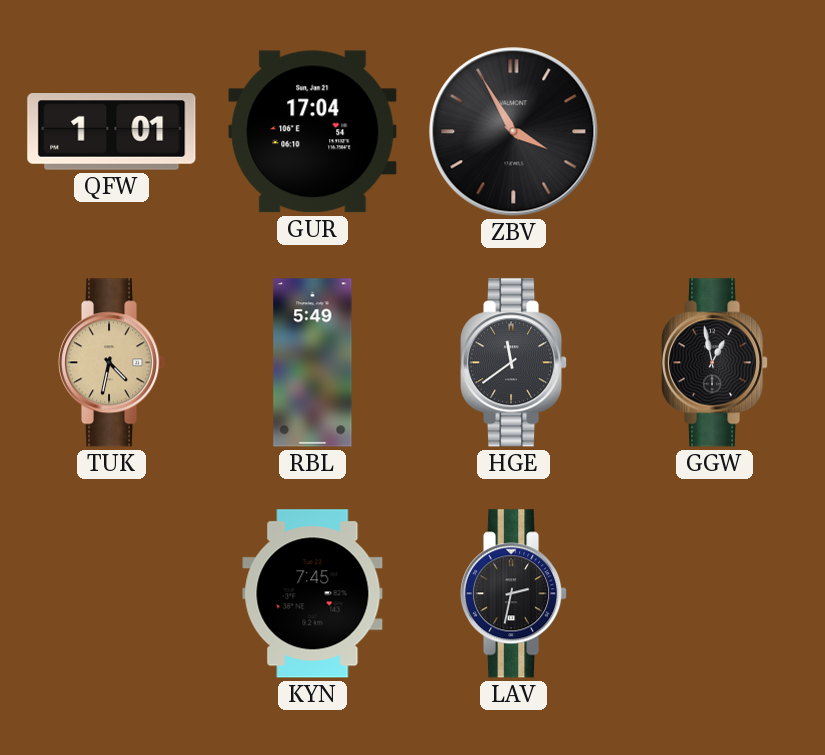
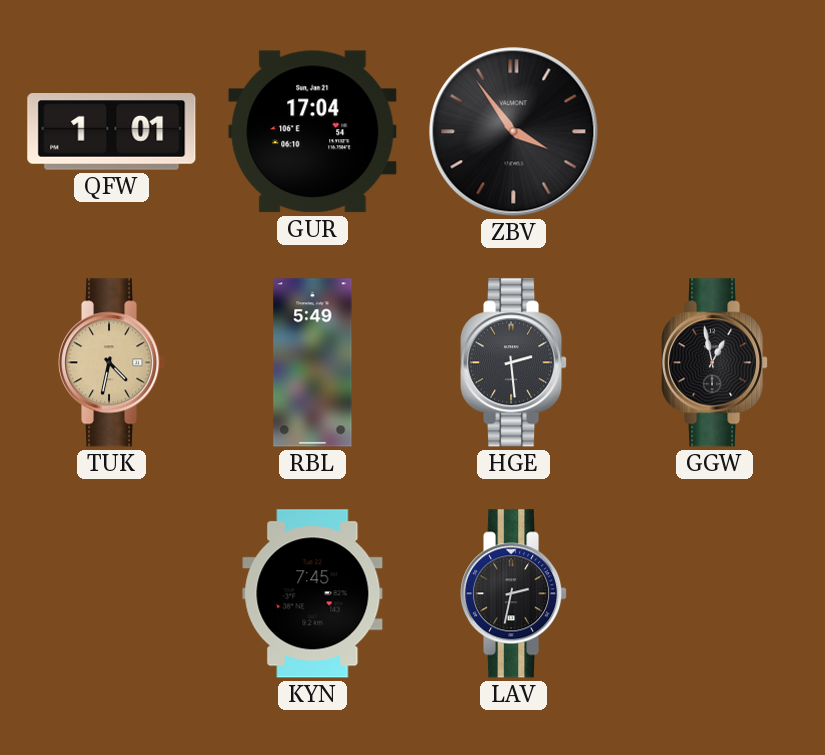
ZBV: 3:55 -> 3:54
HGE: 11:39 -> 2:29
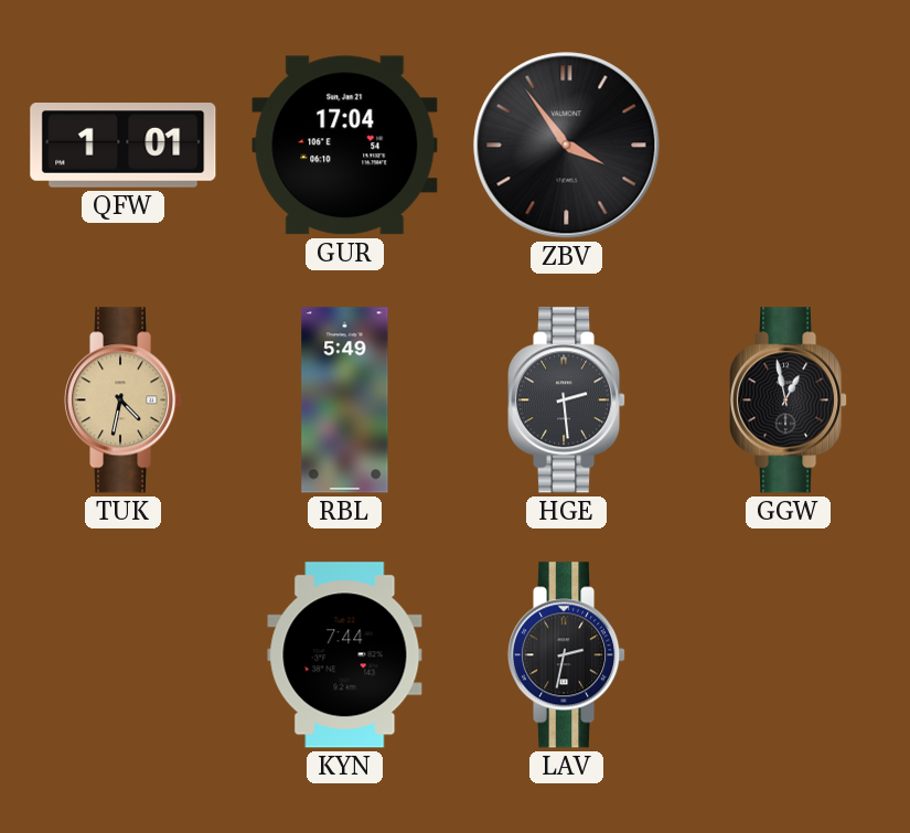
KYN: 7:45 -> 7:44
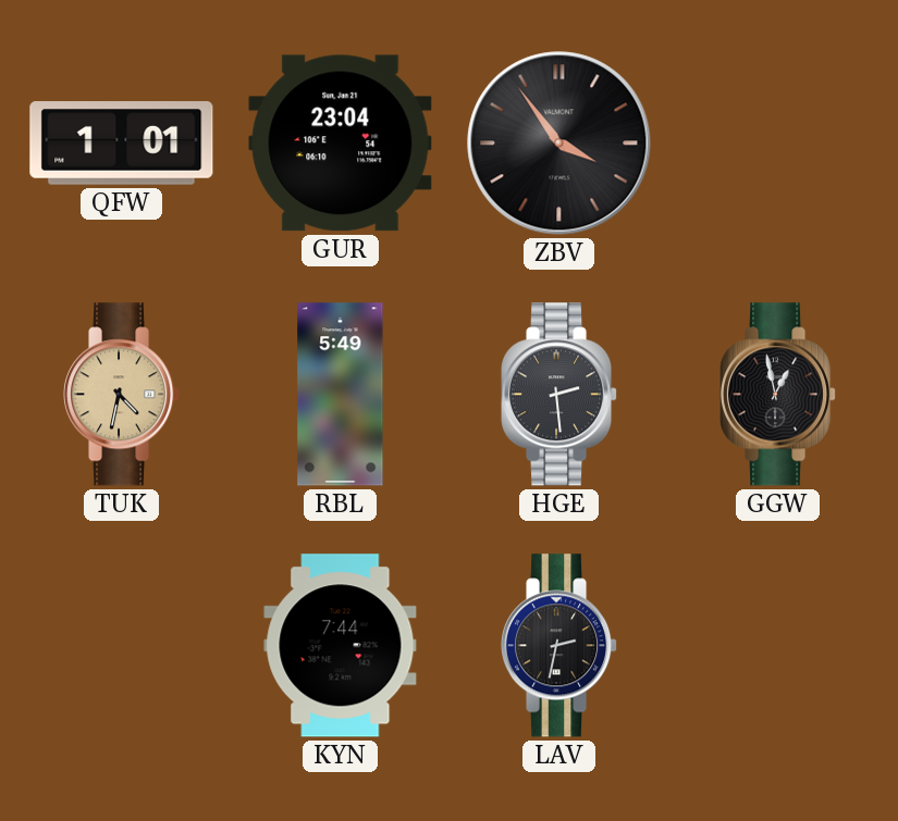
GUR: 17:04 -> 23:04
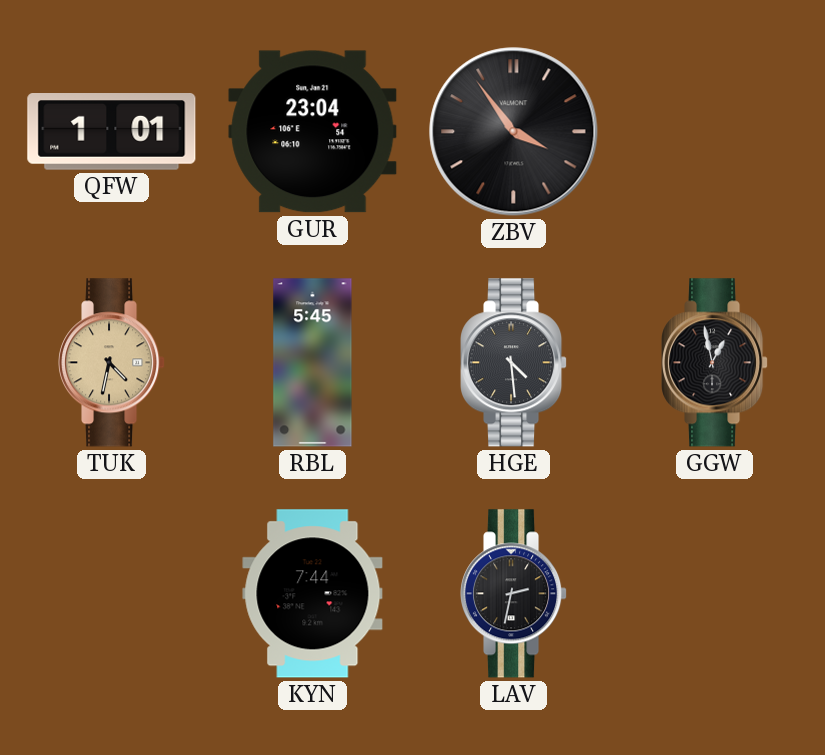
RBL: 5:49 -> 5:45
HGE: 2:29 -> 4:29
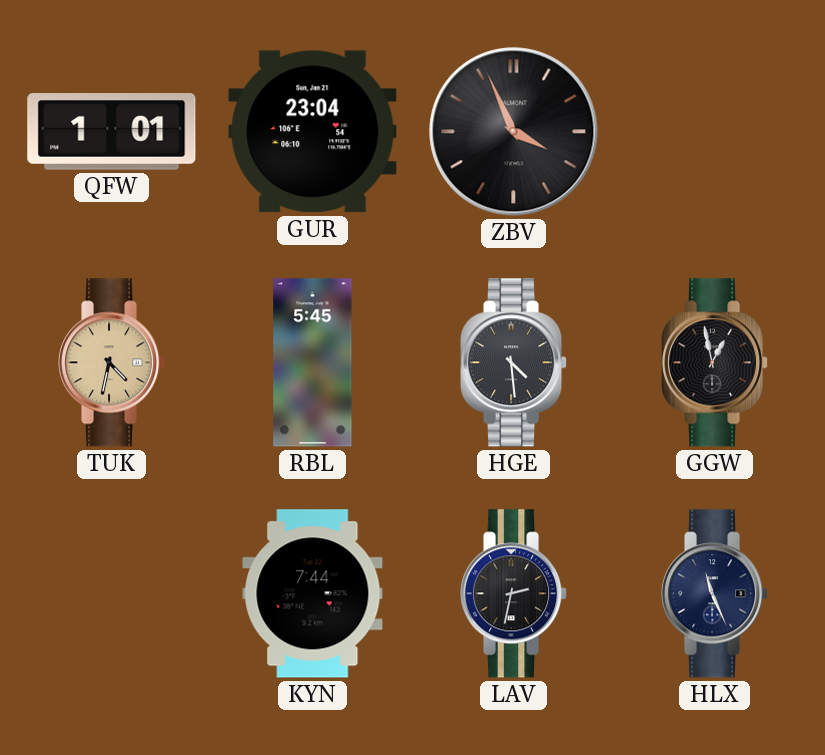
ZBV: 3:54 -> 3:56
HLX: none -> 11:26
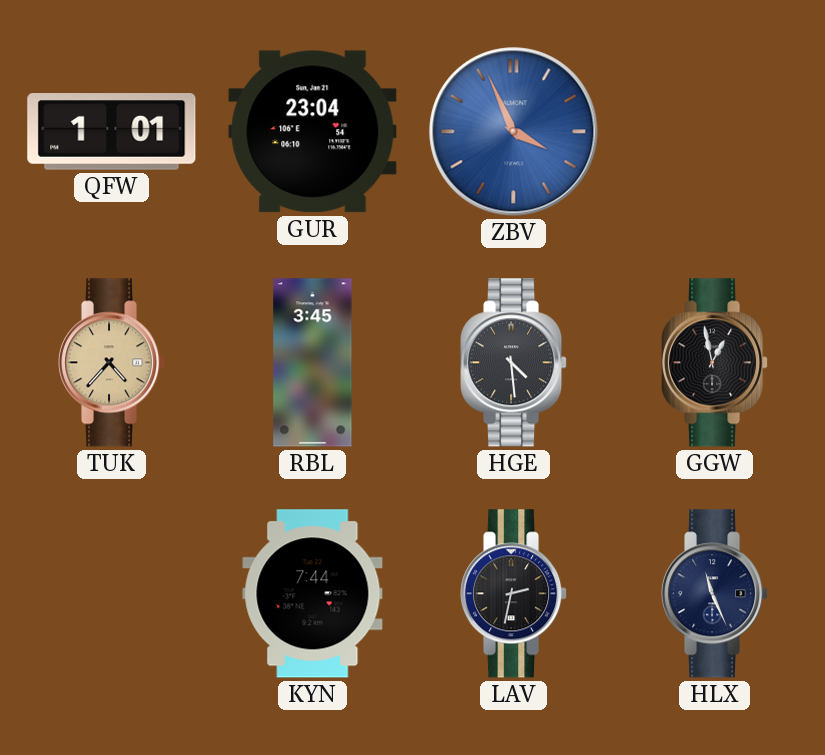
ZBV dial: black -> blue
TUK: 4:32 -> 4:37
RBL: 5:45 -> 3:45
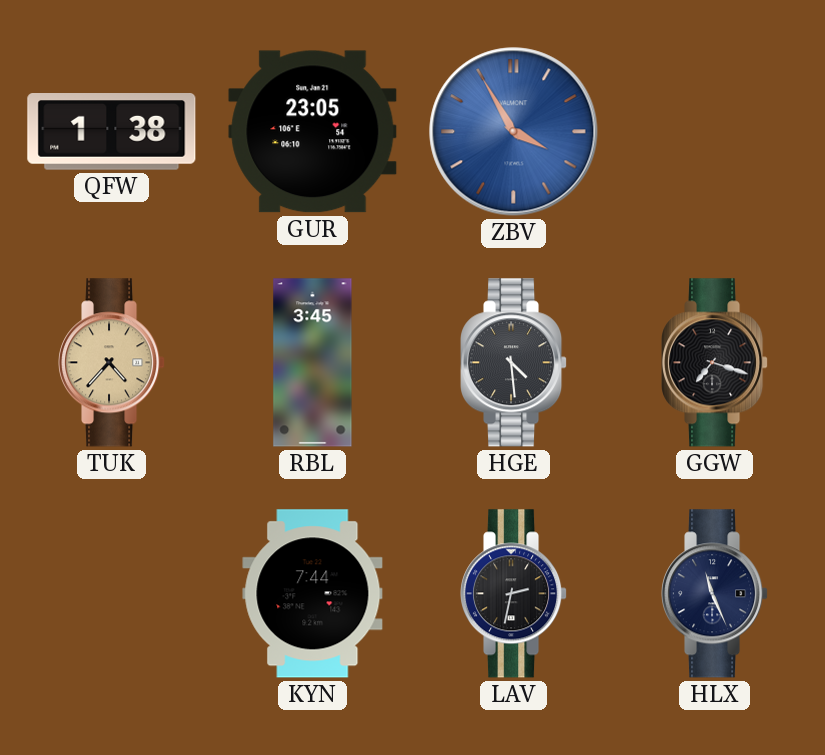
QFW: 1:01 -> 1:38
GUR: 23:04 -> 23:05
ZBV: 3:56 -> 3:55
GGW: 12:58 -> 7:18
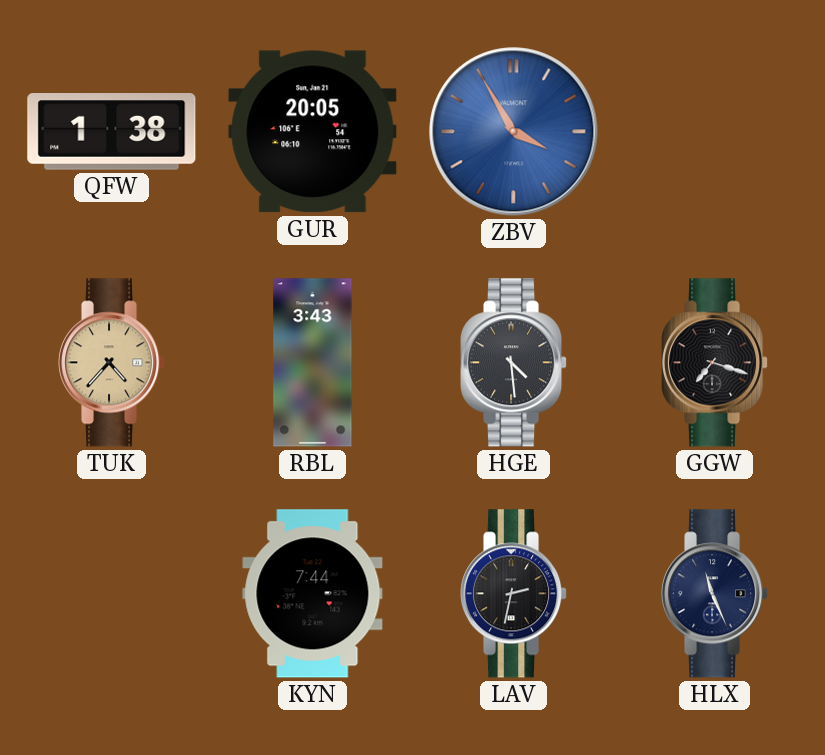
GUR: 23:05 -> 20:05
RBL: 3:45 -> 3:43
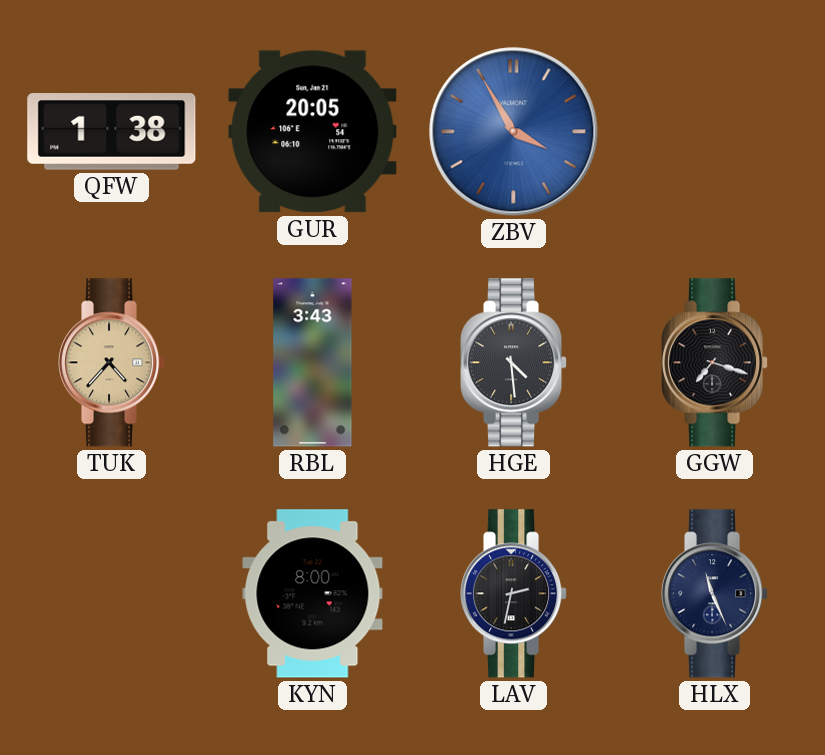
KYN: 7:44 -> 8:00
